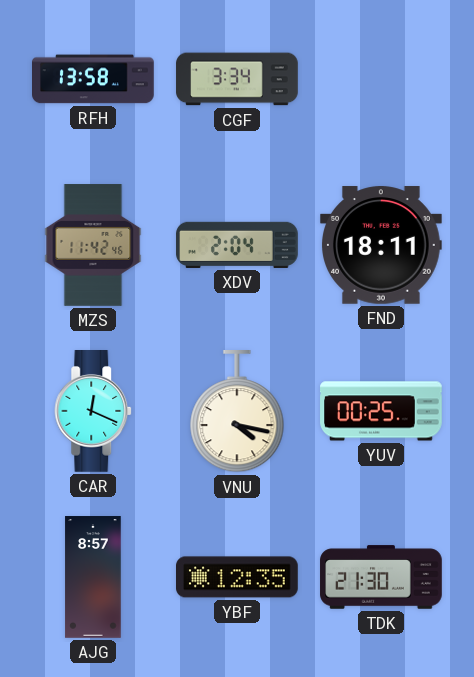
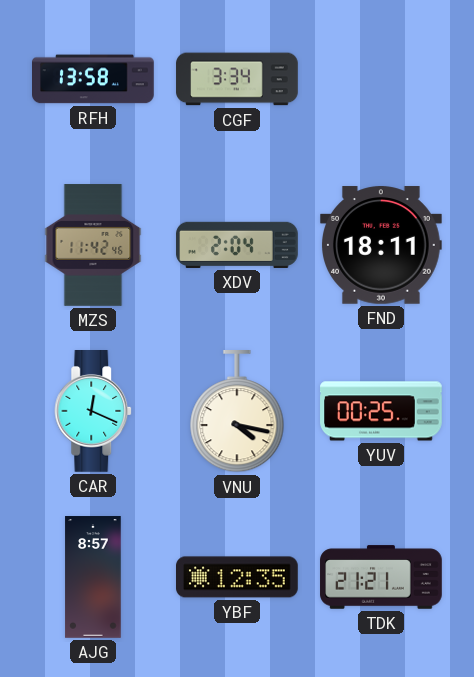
TDK: 21:30 -> 21:21
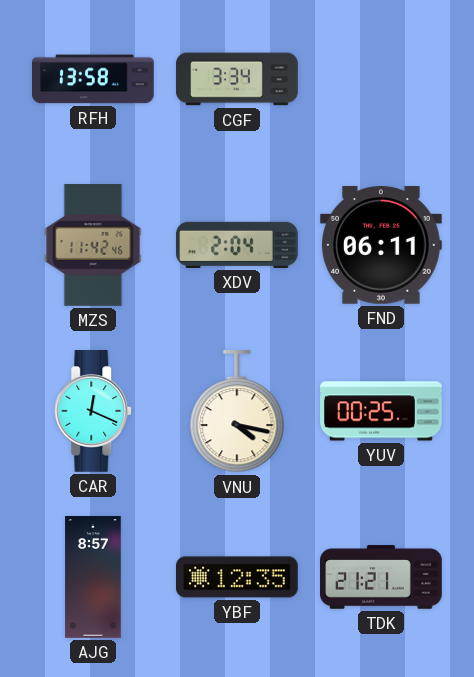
FND: 18:11 -> 06:11
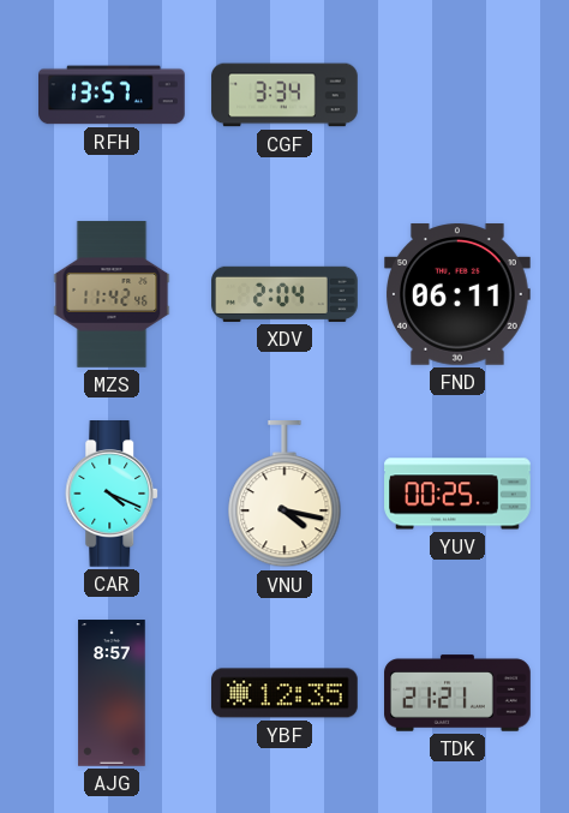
RFH: 13:58 -> 13:57
CAR: 12:19 -> 4:19
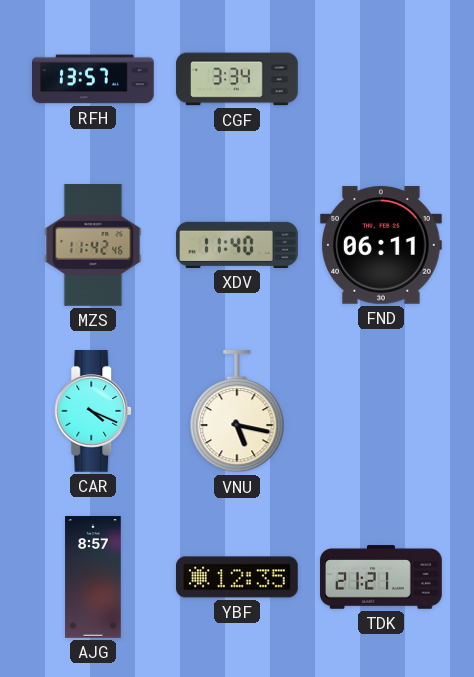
XDV: 2:04 -> 11:40
VNU: 4:17 -> 5:17
YUV: 00:25 -> none
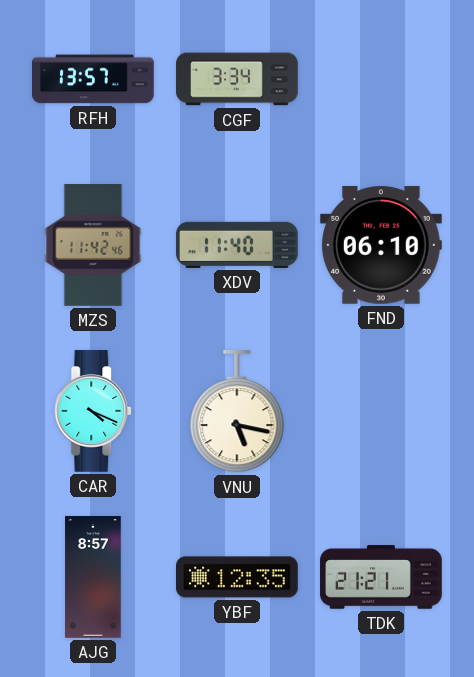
FND: 06:11 -> 06:10
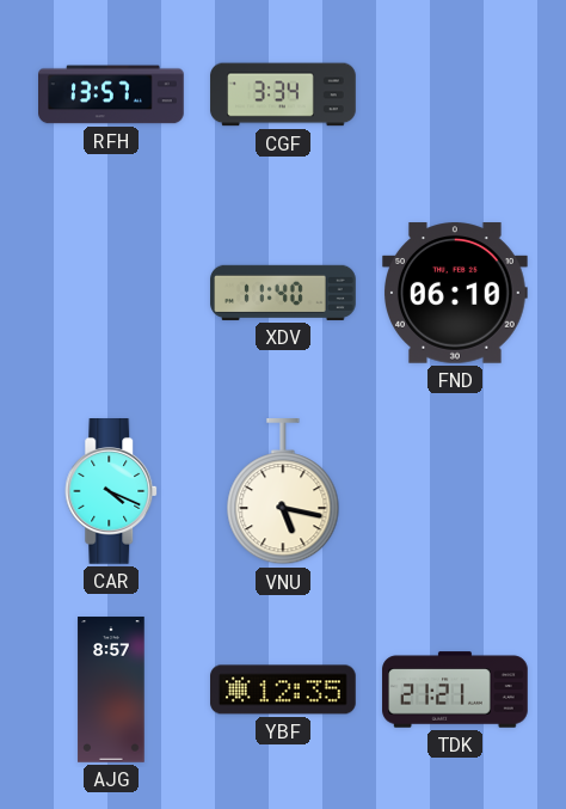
MZS: 11:42 -> none
